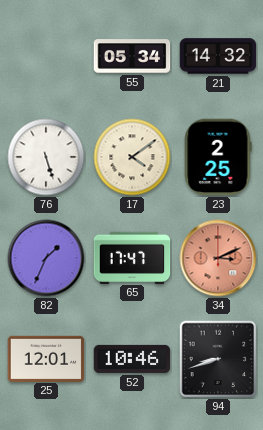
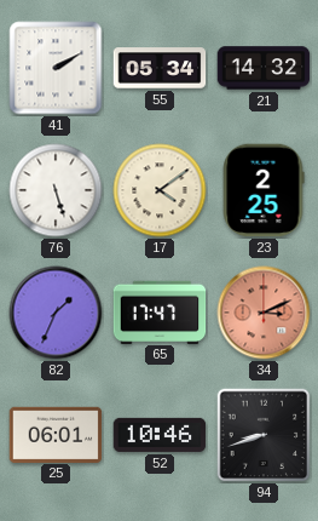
41: none -> 2:10
25: 12:01 -> 06:01
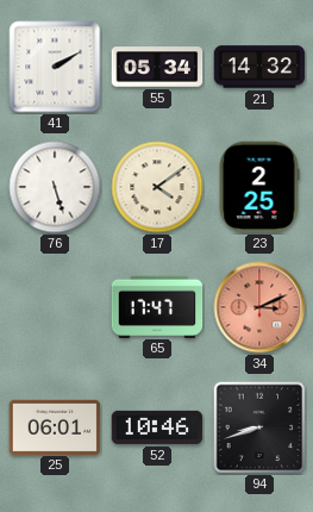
82: 1:34 -> none
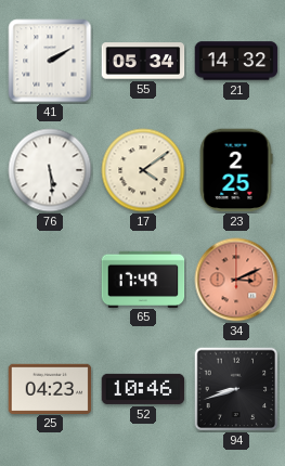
76: 5:27 -> 5:29
65: 17:47 -> 17:49
25: 06:01 -> 04:23
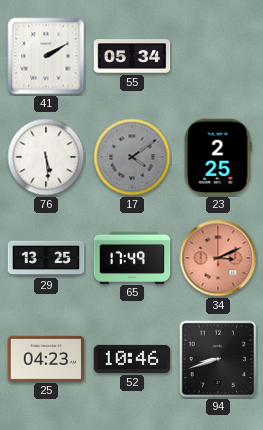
21: 14:32 -> none
17 dial: cream -> grey
29: none -> 13:25
